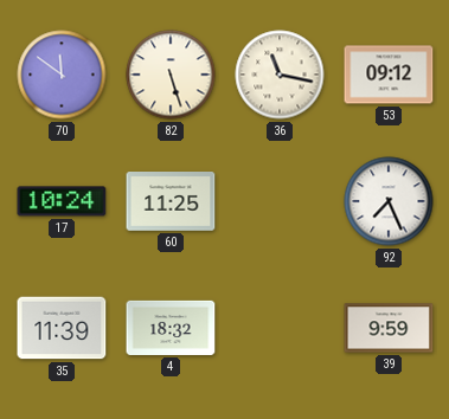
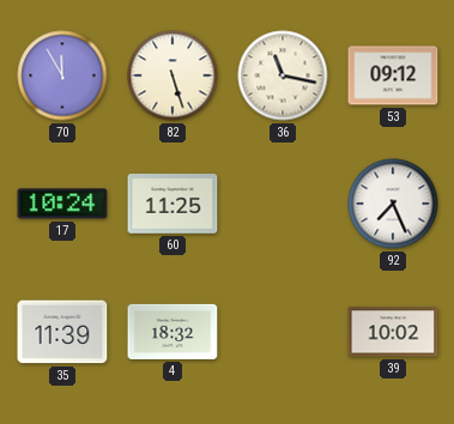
70: 11:51 -> 11:55
39: 9:59 -> 10:02
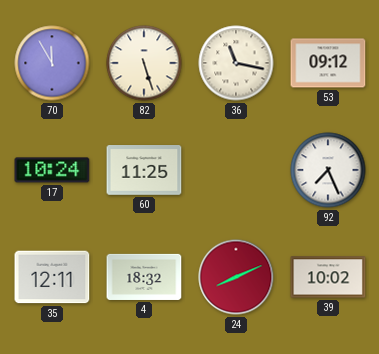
35: 11:39 -> 12:11
24: none -> 8:11
